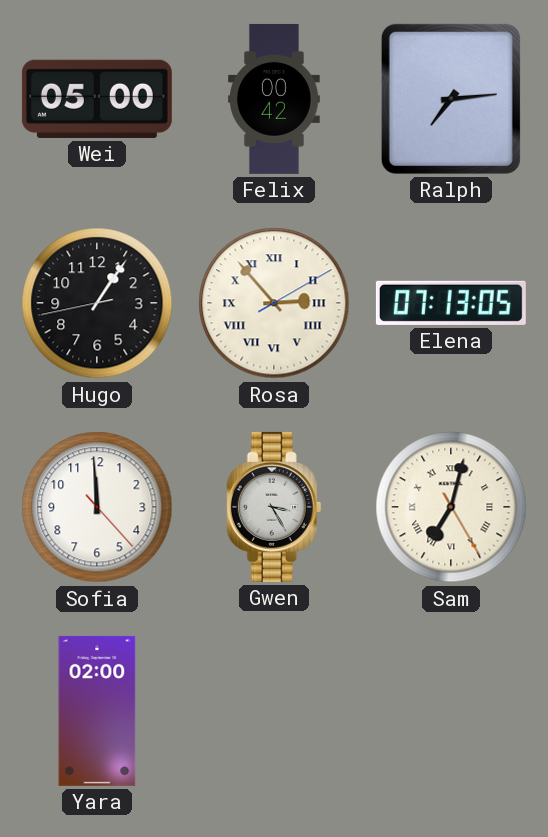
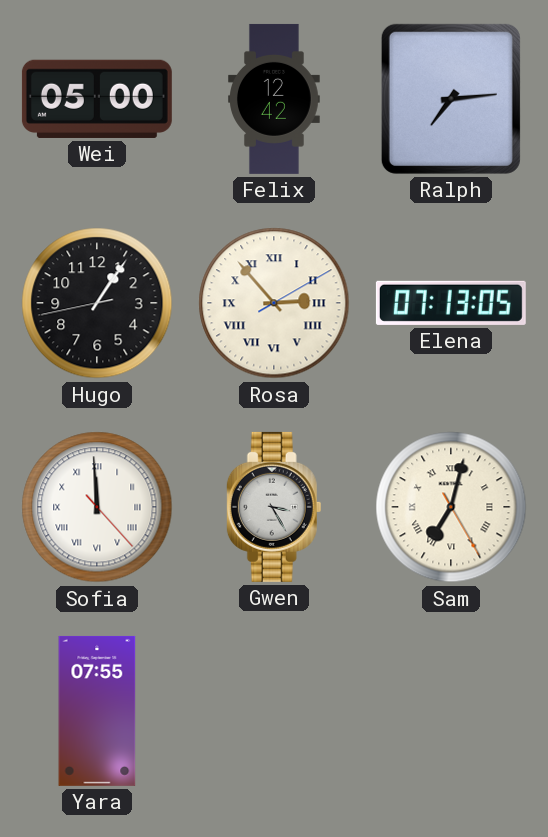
Felix: 00:42 -> 12:42
Sofia numerals: Arabic -> Roman
Yara: 02:00 -> 07:55
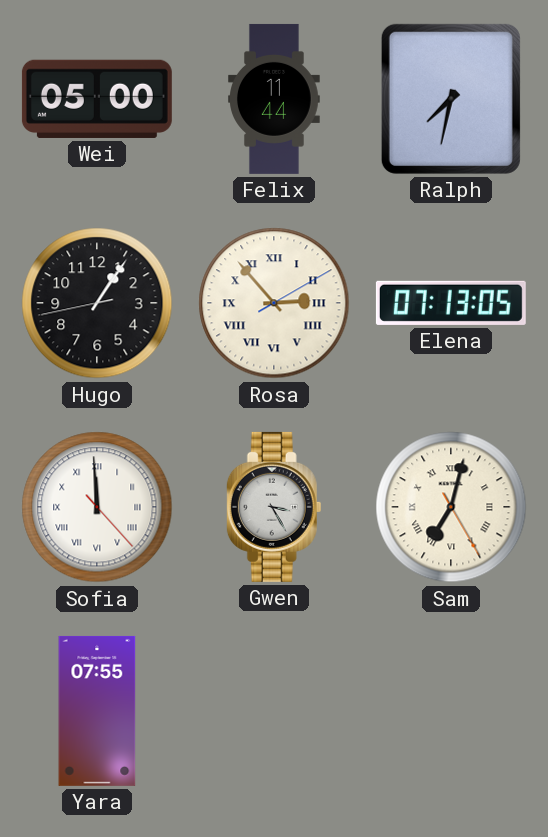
Felix: 12:42 -> 11:44
Ralph: 7:14 -> 7:32
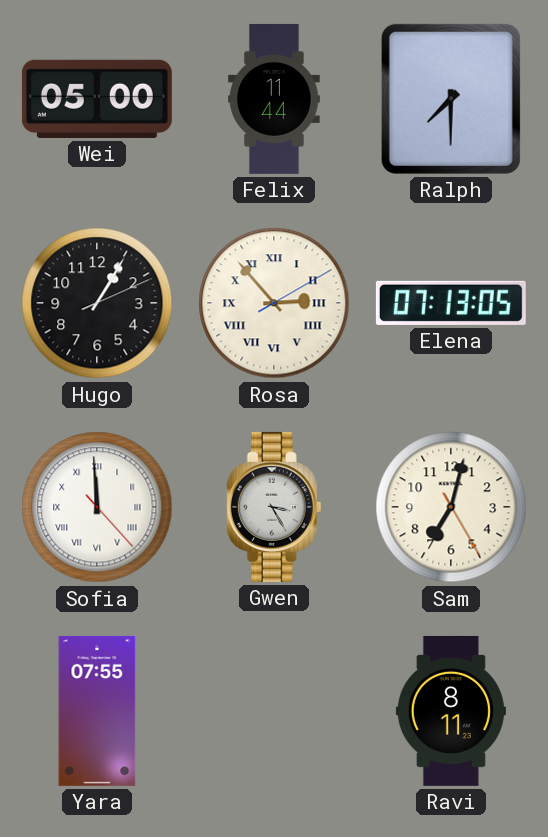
Ralph: 7:32 -> 7:30
Hugo: 1:05:43 -> 1:05:11
Sam numerals: Roman -> Arabic
Ravi: none -> 8:11
